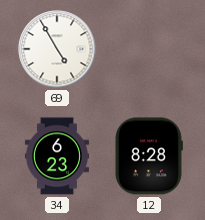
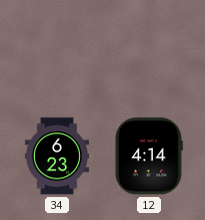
69: 4:55 -> none
12: 8:28 -> 4:14
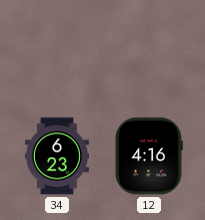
12: 4:14 -> 4:16
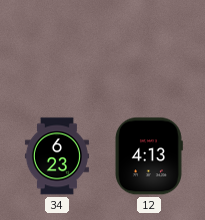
12: 4:16 -> 4:13
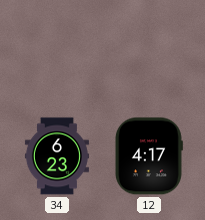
12: 4:13 -> 4:17
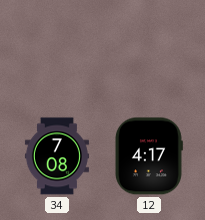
34: 6:23 -> 7:08
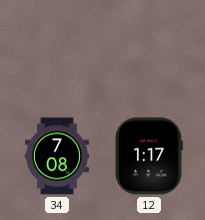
12: 4:17 -> 1:17
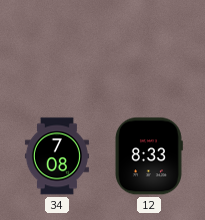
12: 1:17 -> 8:33
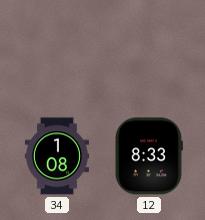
34: 7:08 -> 1:08
